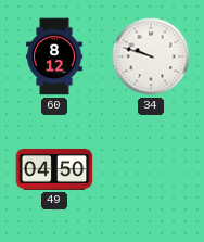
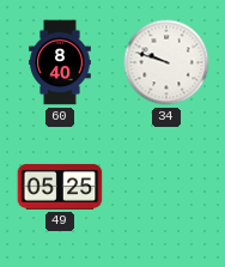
60: 8:12 -> 8:40
49: 04:50 -> 05:25
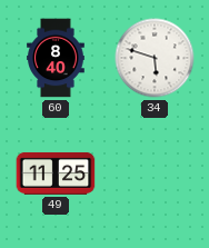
34: 9:48 -> 5:48
49: 05:25 -> 11:25
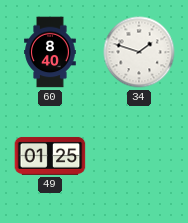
34: 5:48 -> 1:48
49: 11:25 -> 01:25
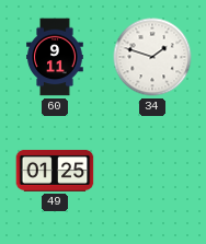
60: 8:40 -> 9:11
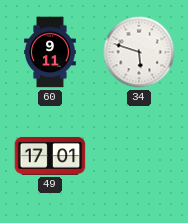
34: 1:48 -> 5:48
49: 01:25 -> 17:01
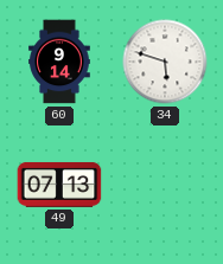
60: 9:11 -> 9:14
49: 17:01 -> 07:13
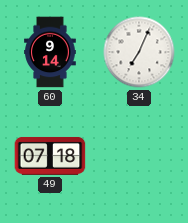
34: 5:48 -> 7:04
49: 07:13 -> 07:18
